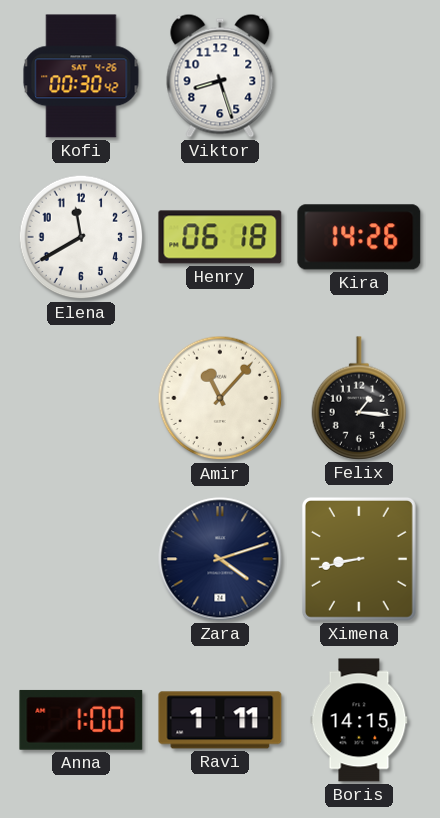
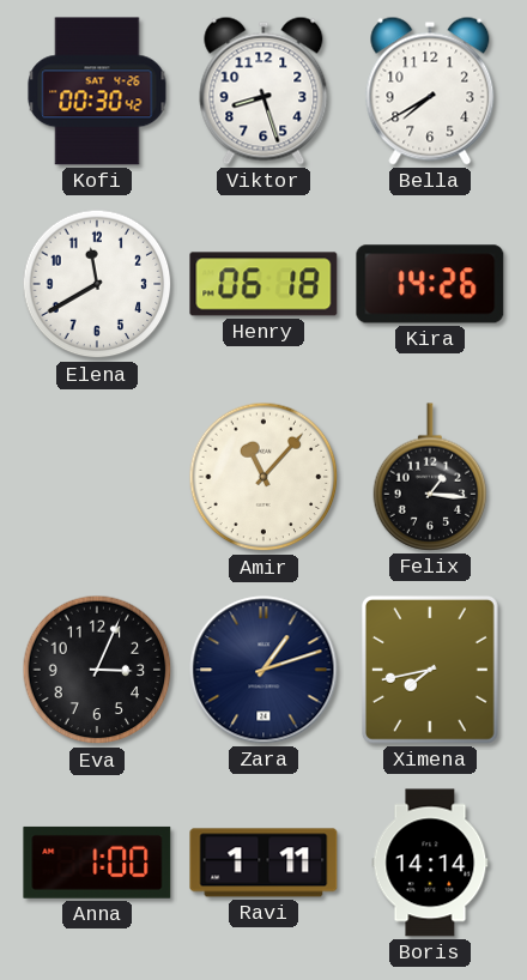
Bella: none -> 7:40
Eva: none -> 3:04
Zara: 4:12 -> 1:12
Ximena: 8:43 -> 7:43
Boris: 14:15 -> 14:14
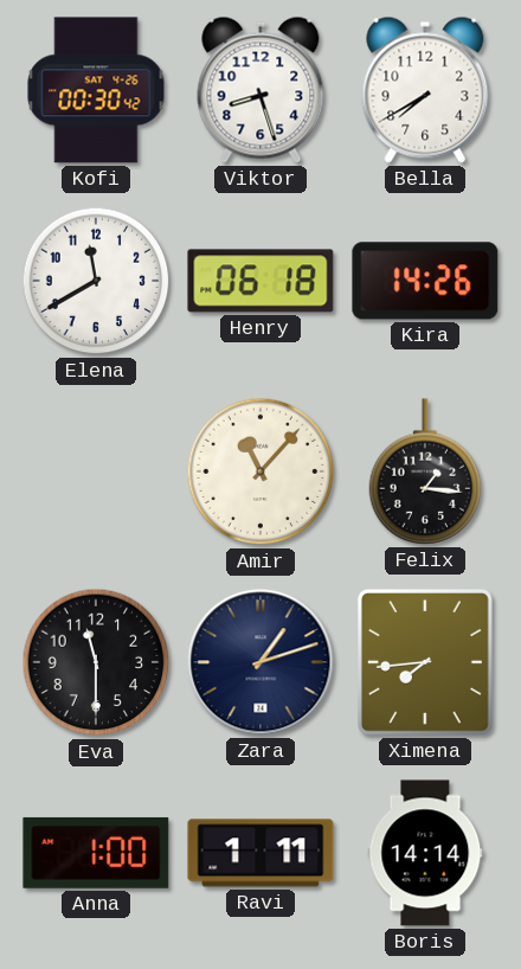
Eva: 3:04 -> 11:30
Ximena: 7:43 -> 7:44
